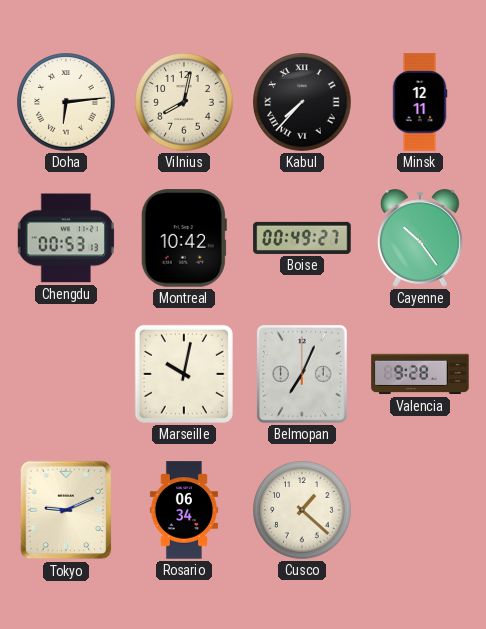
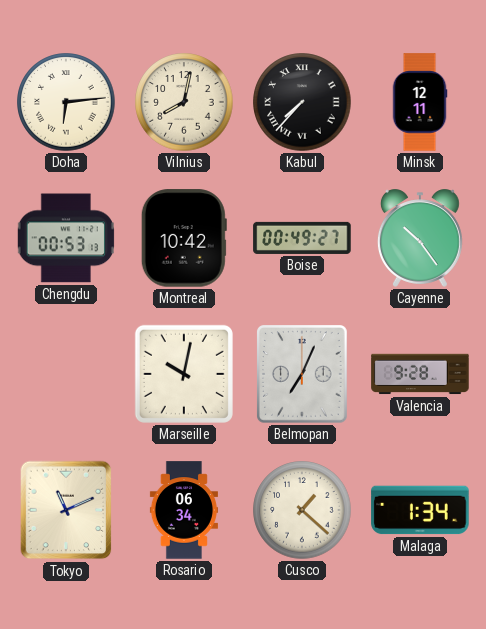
Tokyo: 9:11 -> 11:11
Malaga: none -> 1:34
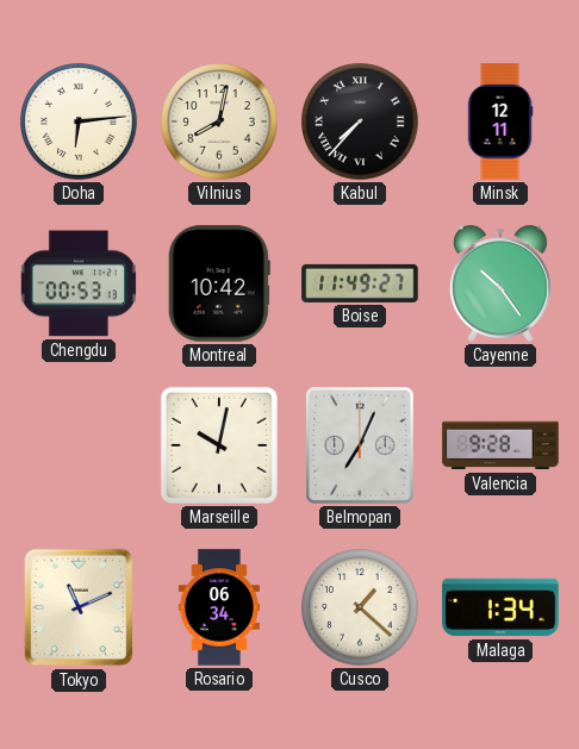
Boise: 00:49 -> 11:49
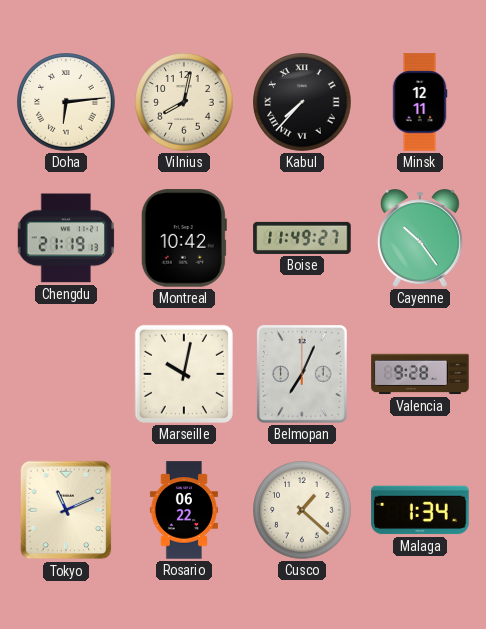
Chengdu: 00:53 -> 21:19
Rosario: 06:34 -> 06:22
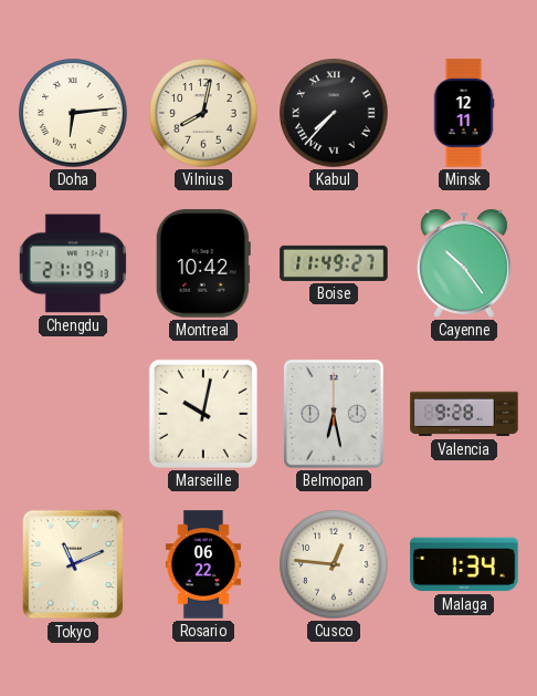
Belmopan: 7:04 -> 6:28
Cusco: 1:22 -> 12:46
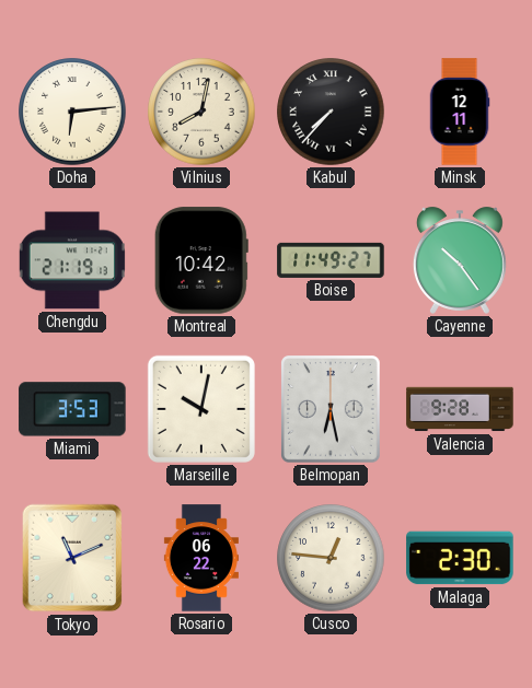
Miami: none -> 3:53
Malaga: 1:34 -> 2:30
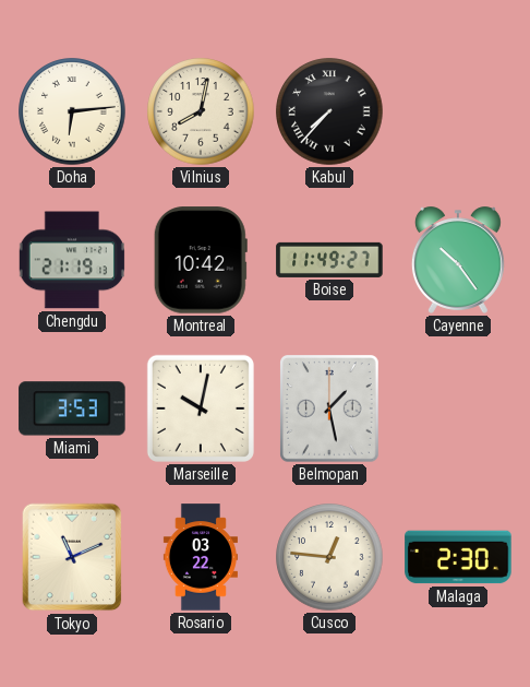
Minsk: 12:11 -> none
Belmopan: 6:28 -> 1:28
Valencia: 9:28 -> none
Rosario: 06:22 -> 03:22
